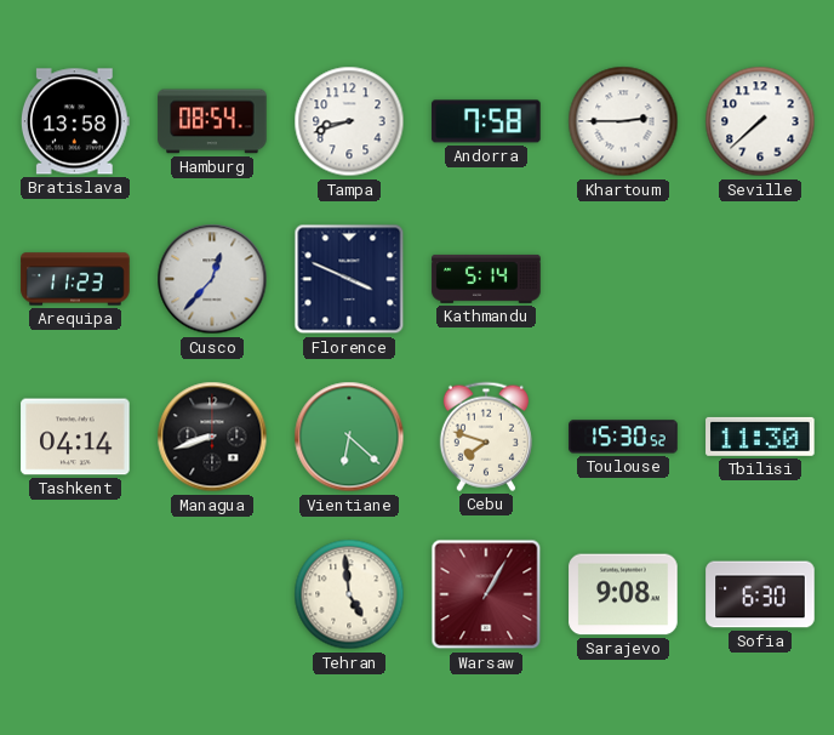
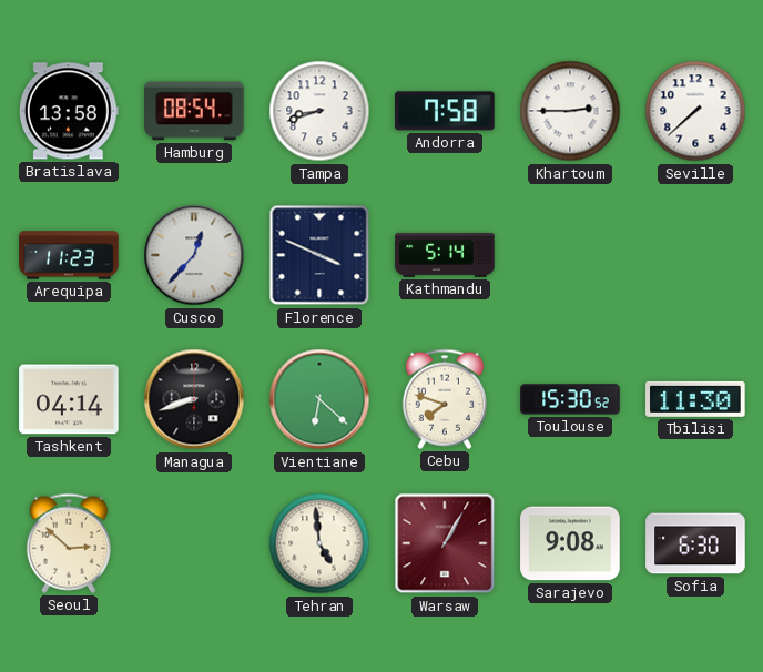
Seoul: none -> 2:52
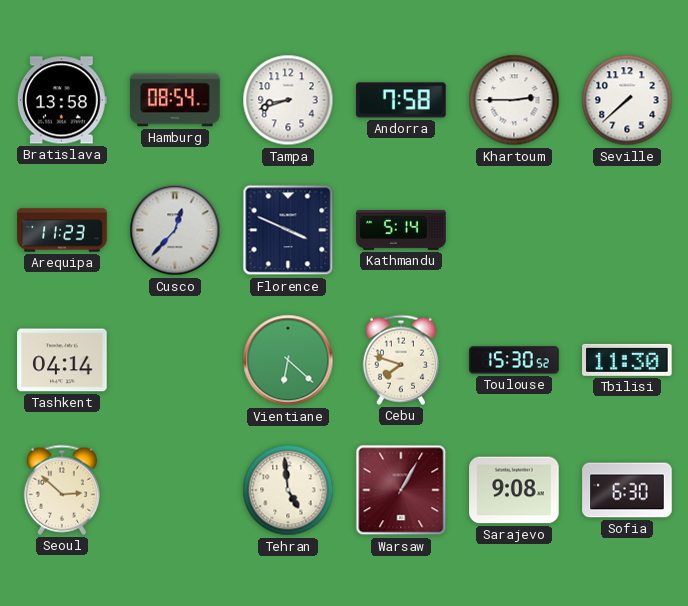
Managua: 8:42 -> none
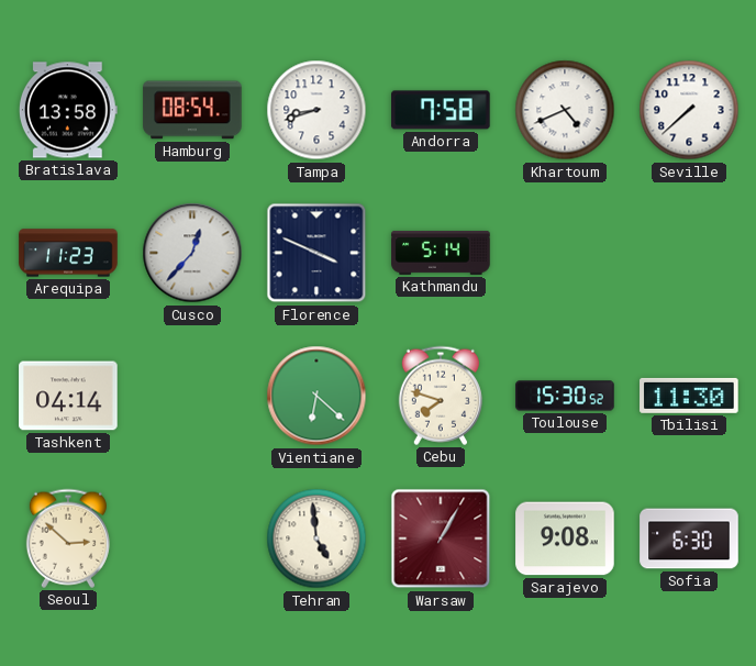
Khartoum: 2:45 -> 4:41
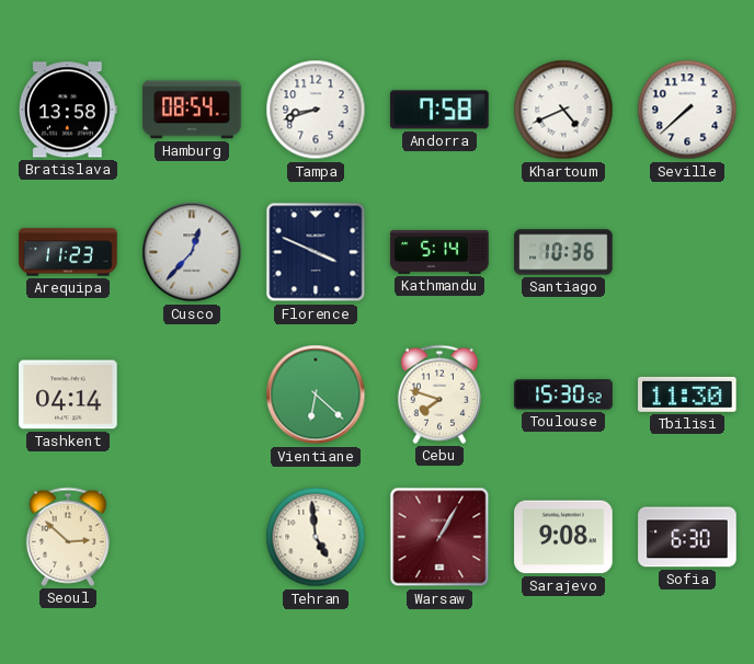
Santiago: none -> 10:36
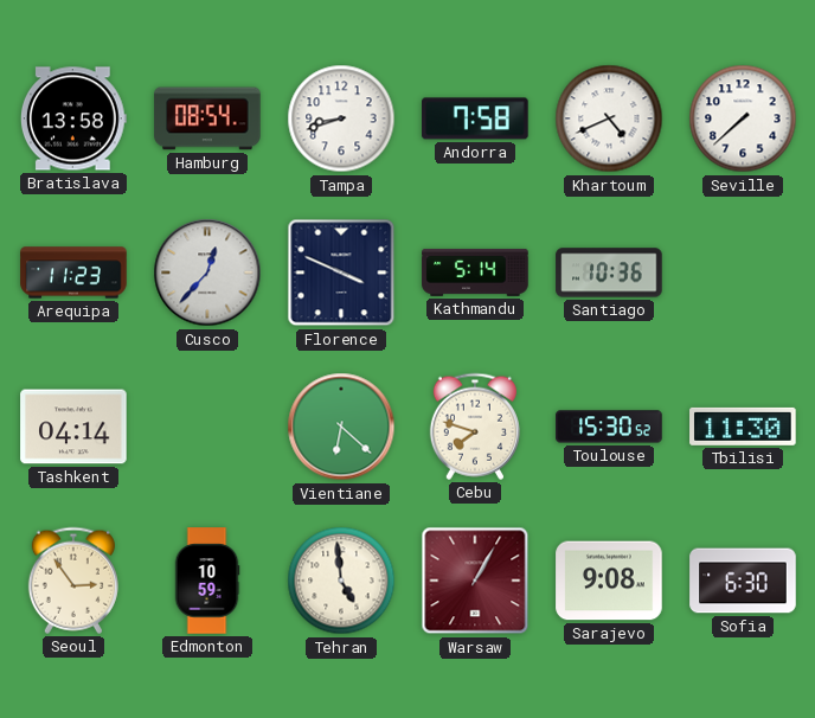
Seoul: 2:52 -> 2:54
Edmonton: none -> 10:59
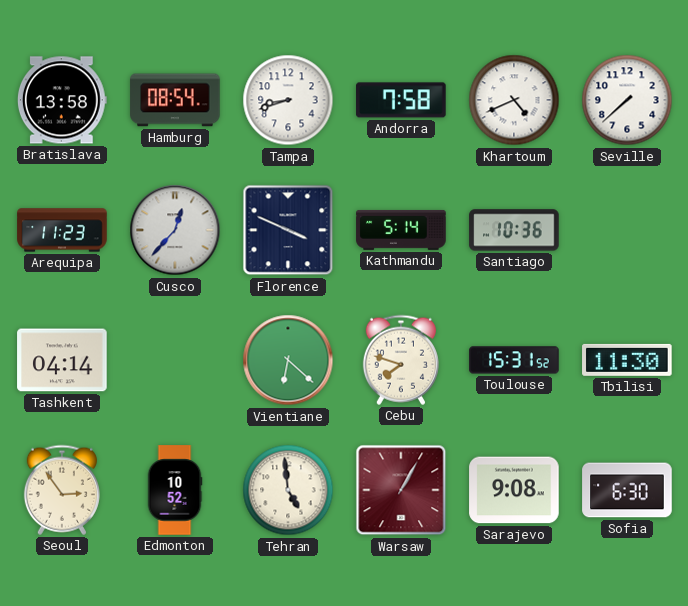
Toulouse: 15:30 -> 15:31
Edmonton: 10:59 -> 10:52
